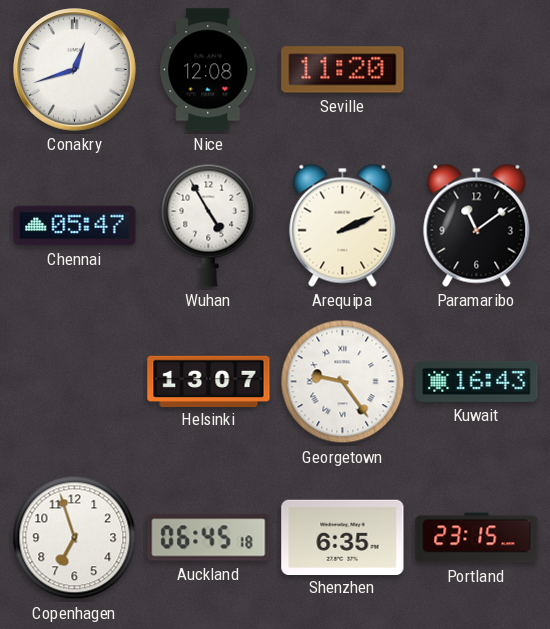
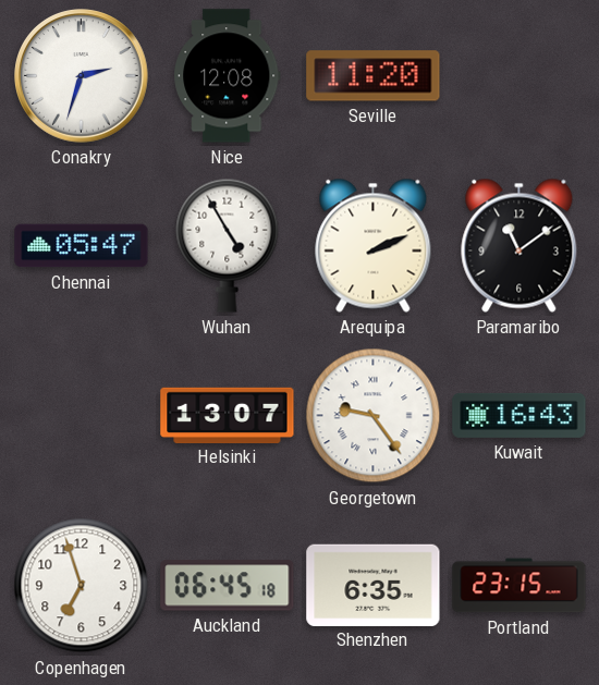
Conakry: 12:42 -> 2:33
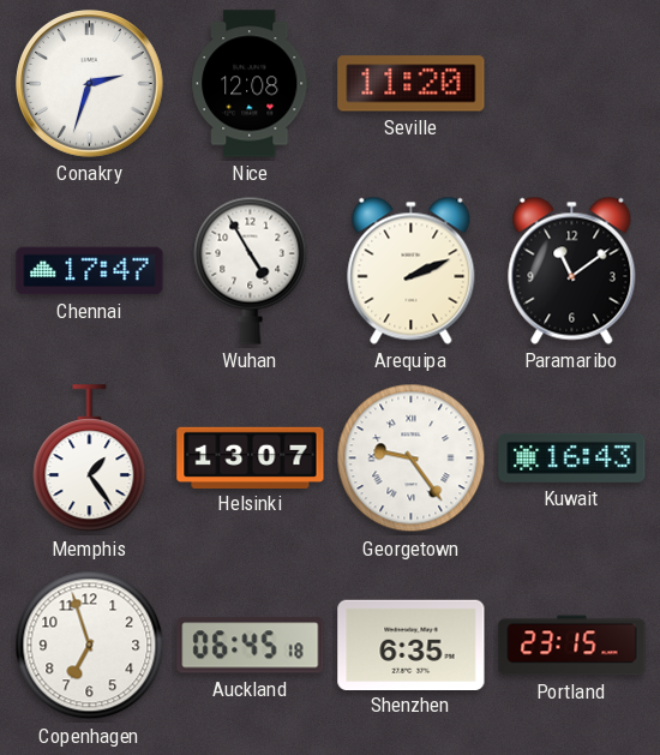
Chennai: 05:47 -> 17:47
Memphis: none -> 1:24
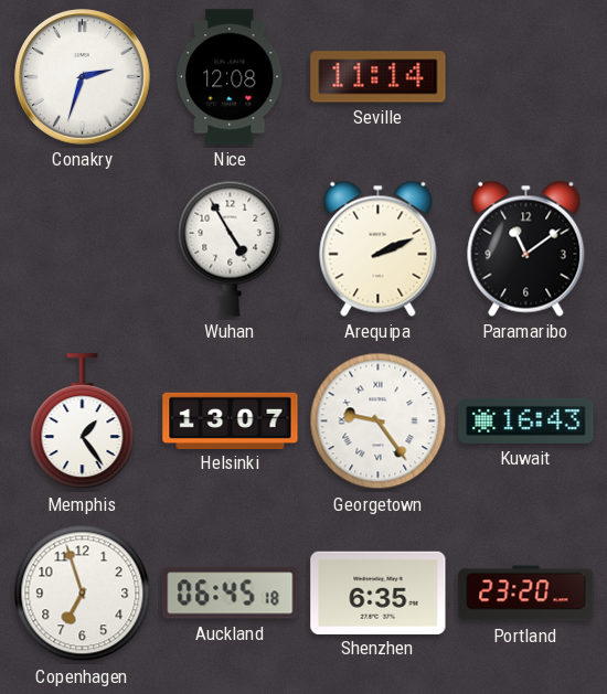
Seville: 11:20 -> 11:14
Chennai: 17:47 -> none
Portland: 23:15 -> 23:20
